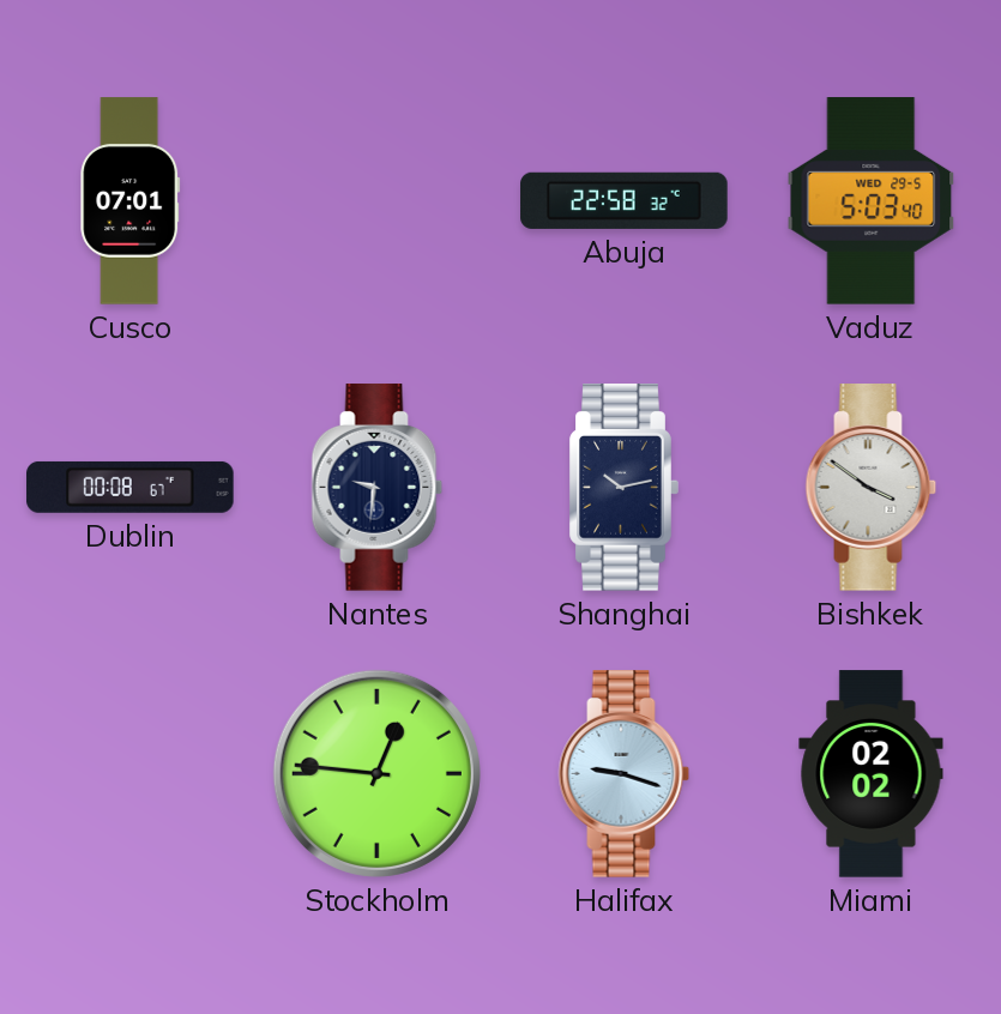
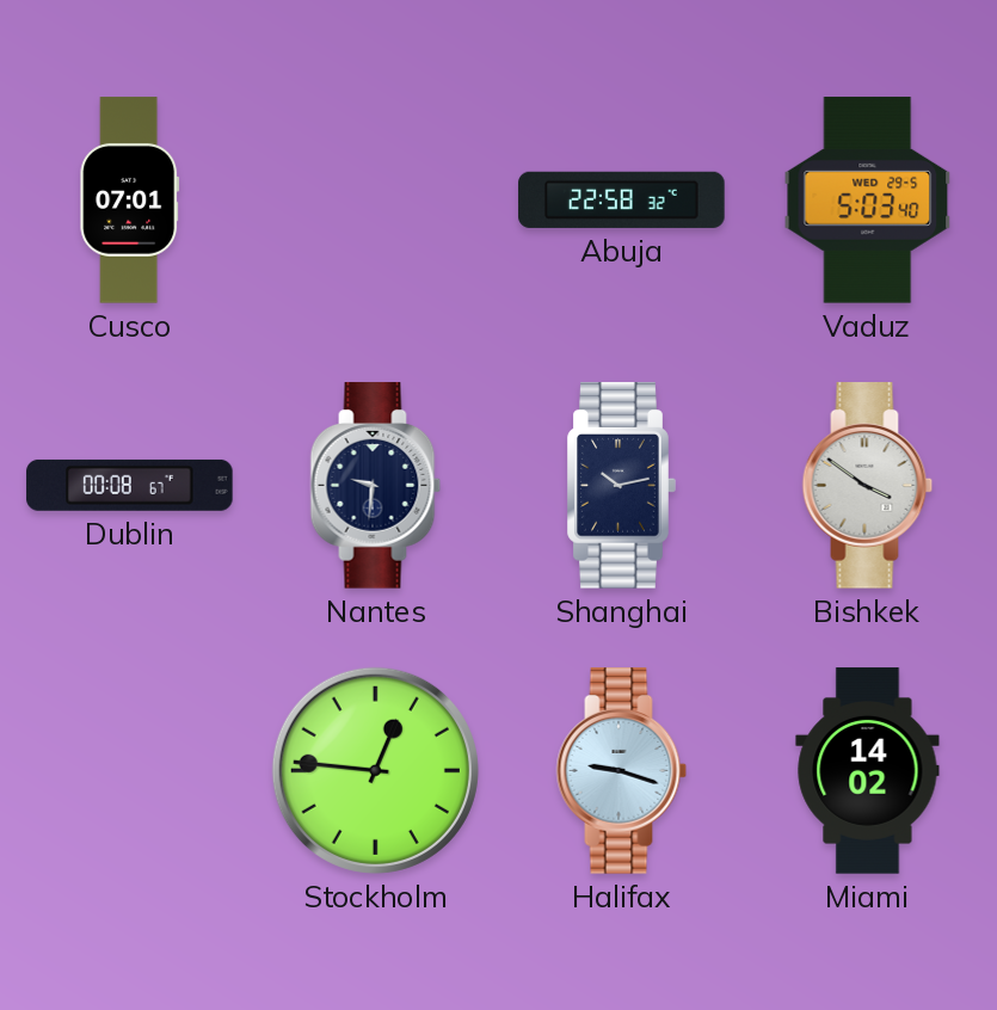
Miami: 02:02 -> 14:02
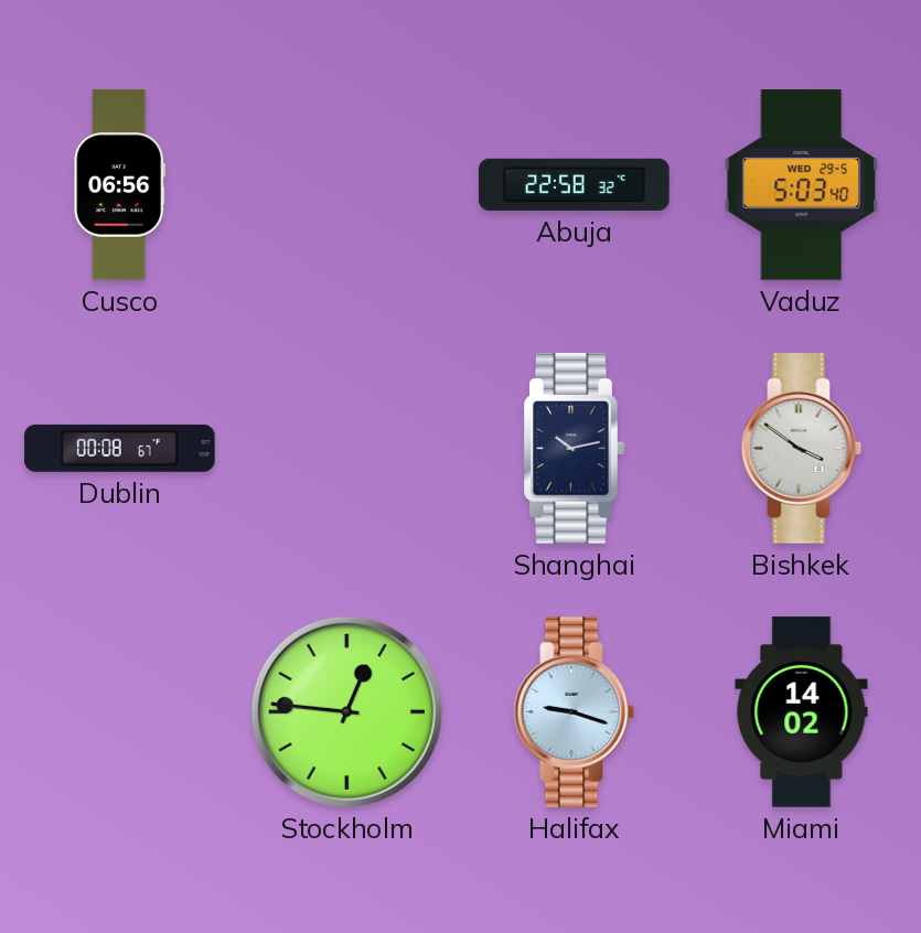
Cusco: 07:01 -> 06:56
Nantes: 9:31 -> none
